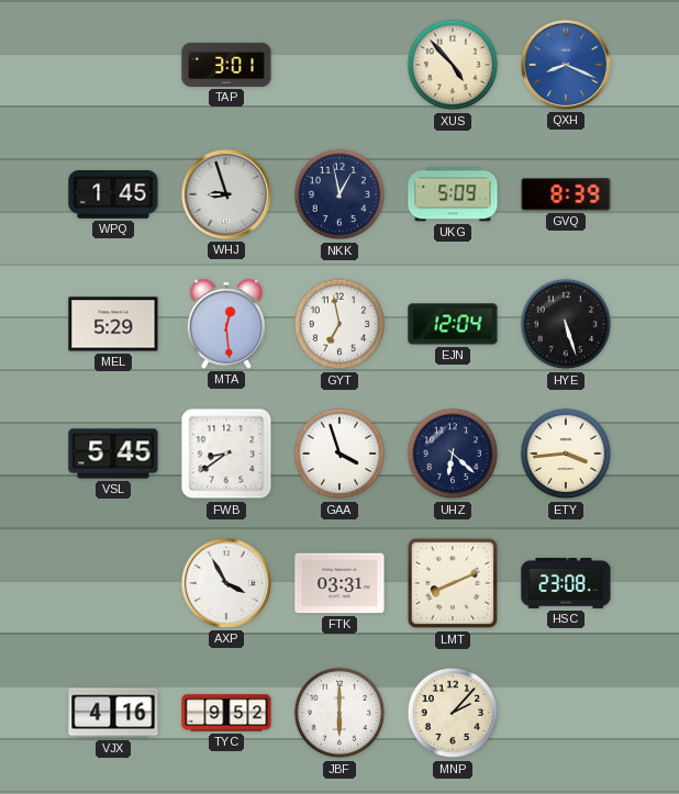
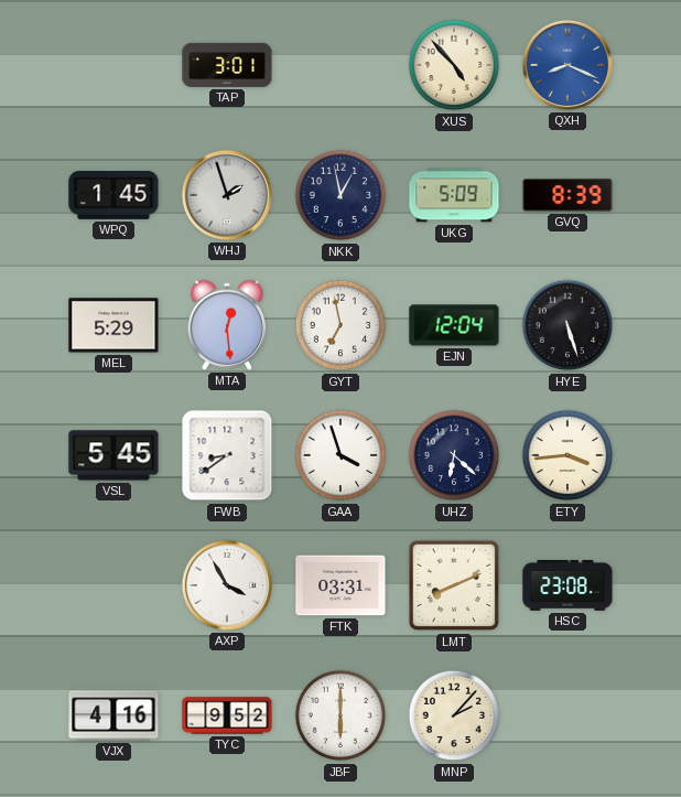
WHJ: 8:57 -> 1:57
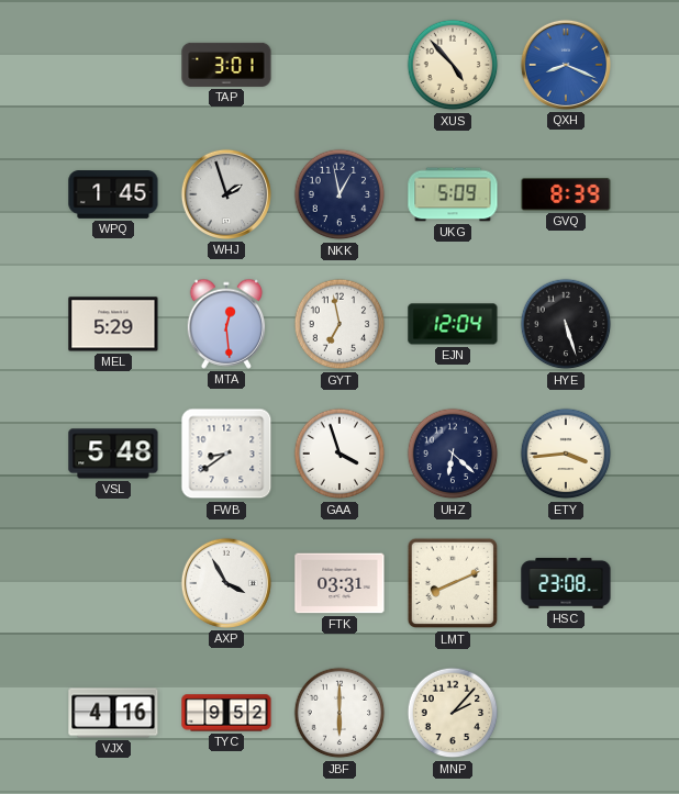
VSL: 5:45 -> 5:48
